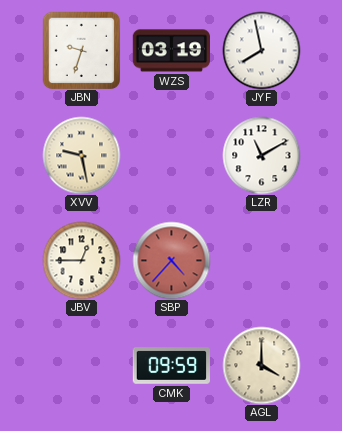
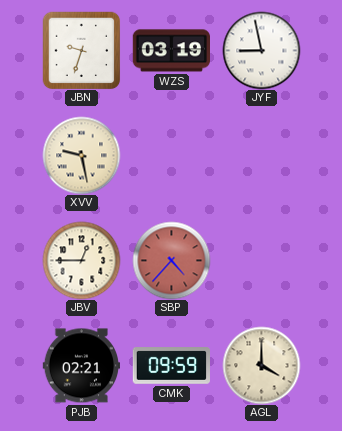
JYF: 7:58 -> 8:58
LZR: 11:10 -> none
PJB: none -> 02:21
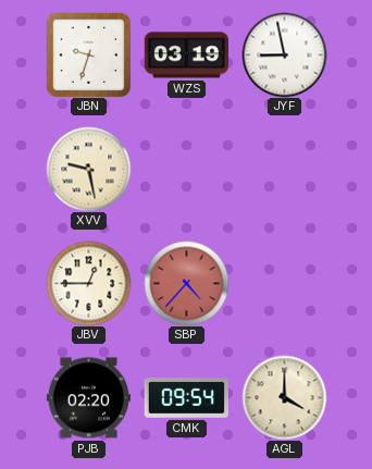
PJB: 02:21 -> 02:20
CMK: 09:59 -> 09:54
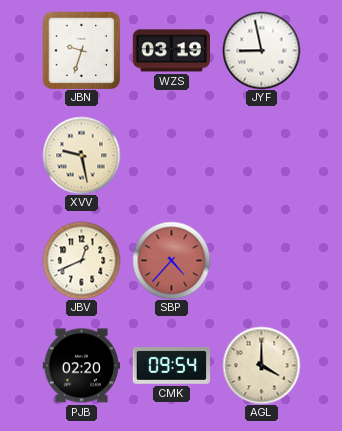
JBV: 12:45 -> 12:41
